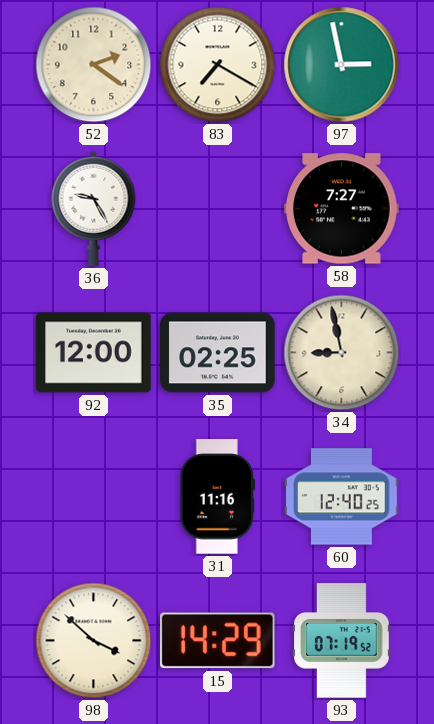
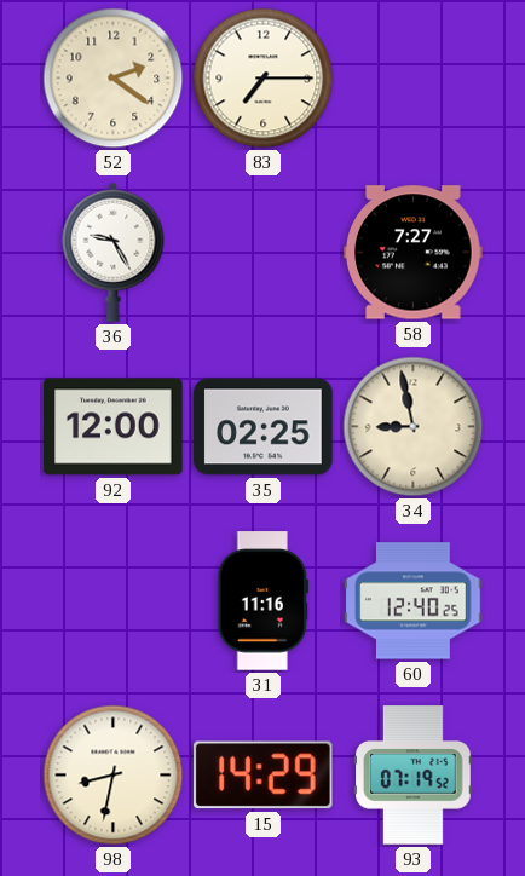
83: 7:20 -> 7:15
97: 2:58 -> none
98: 3:52 -> 8:32
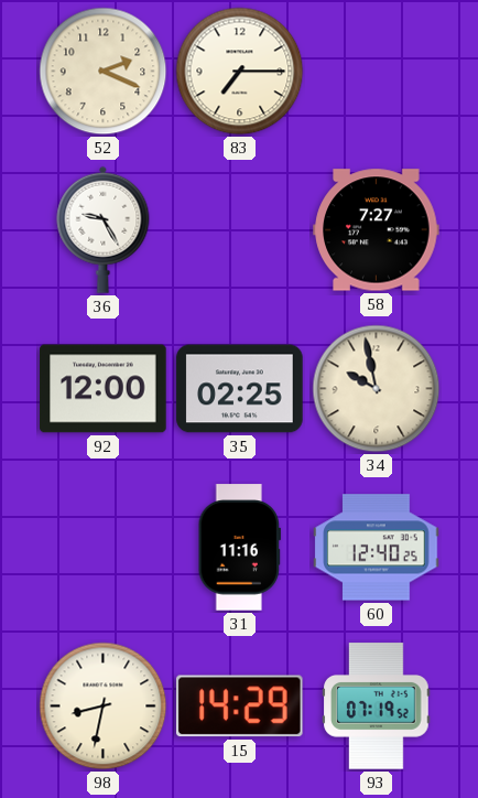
52: 2:21 -> 2:19
34: 8:58 -> 9:58
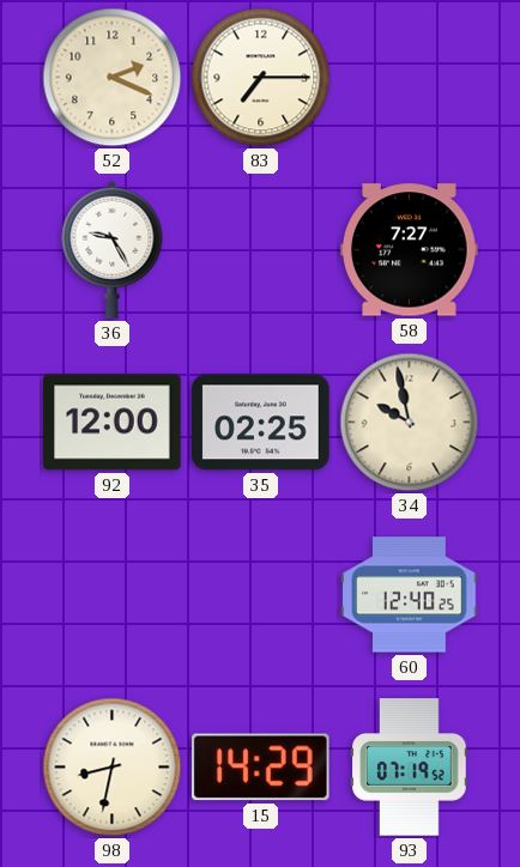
31: 11:16 -> none
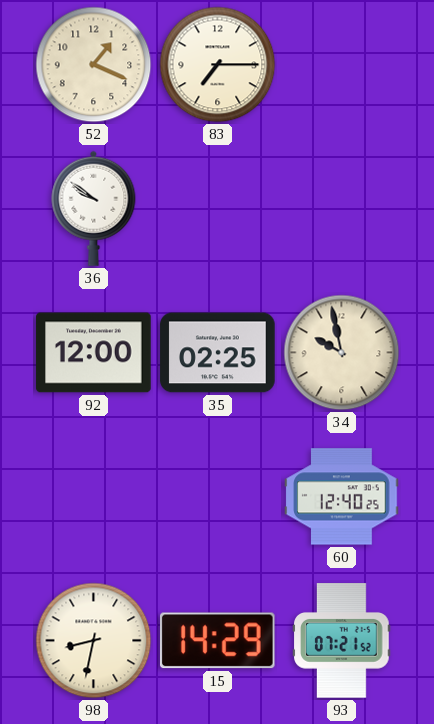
52: 2:19 -> 1:19
36: 9:25 -> 9:51
58: 7:27 -> none
93: 07:19 -> 07:21
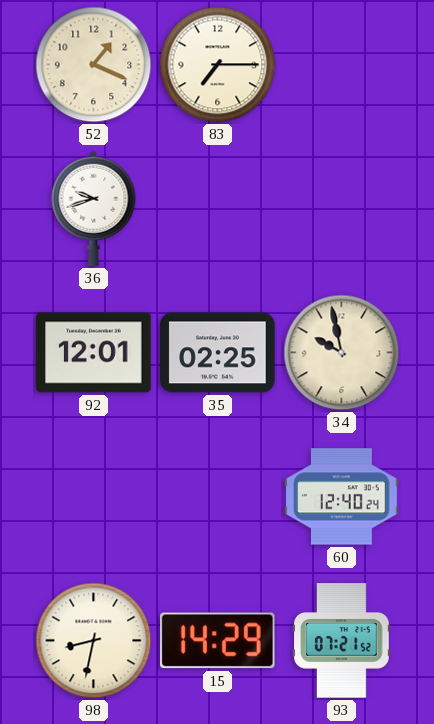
36: 9:51 -> 9:42
92: 12:00 -> 12:01
60: 12:40:25 -> 12:40:24
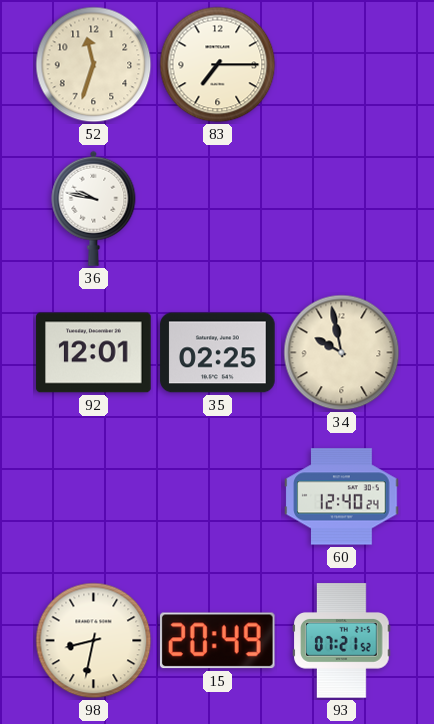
52: 1:19 -> 11:33
36: 9:42 -> 9:47
15: 14:29 -> 20:49
